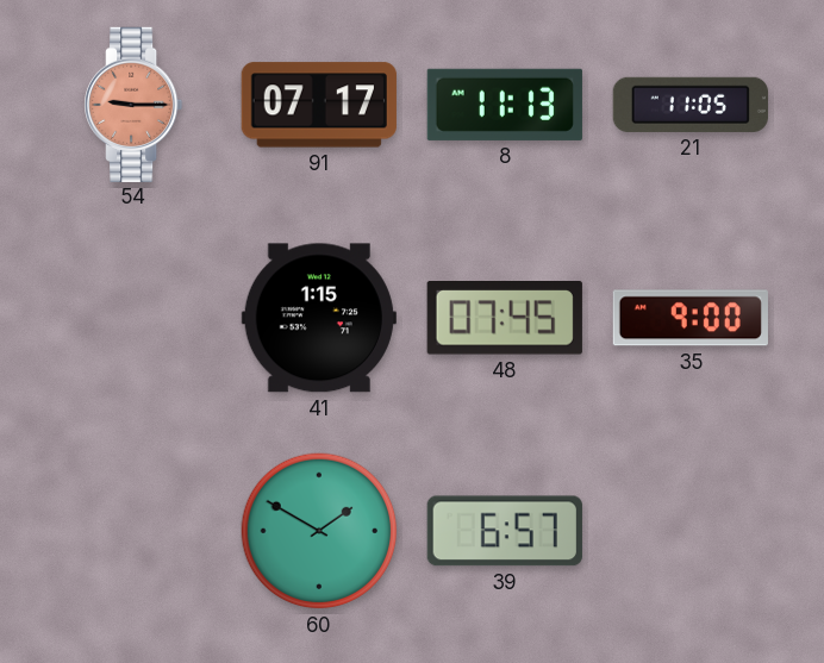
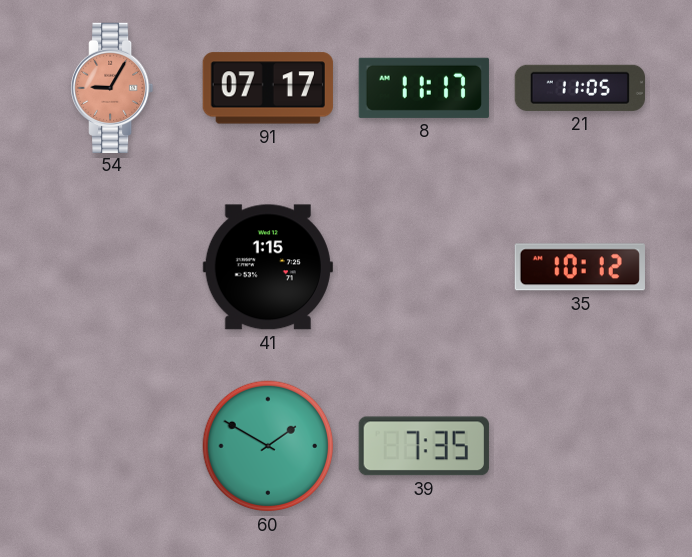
54: 9:15 -> 9:05
8: 11:13 -> 11:17
48: 07:45 -> none
35: 9:00 -> 10:12
39: 6:57 -> 7:35
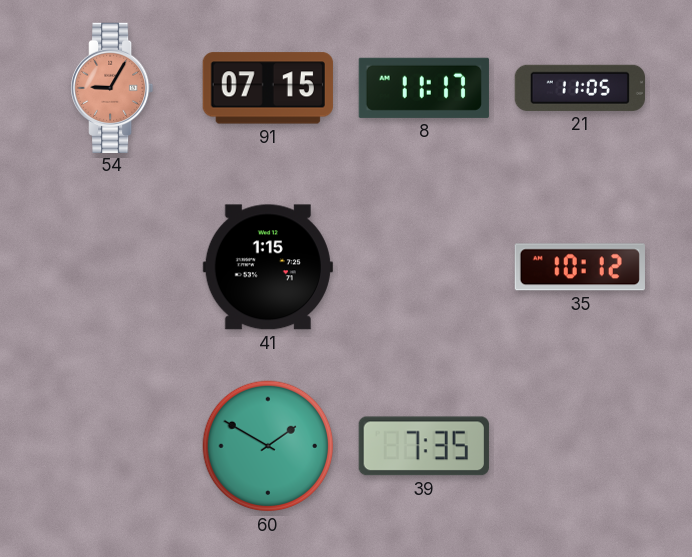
91: 07:17 -> 07:15
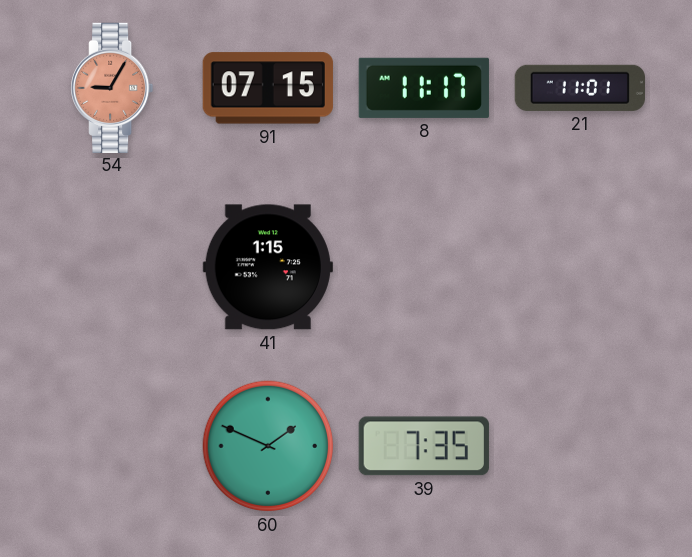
21: 11:05 -> 11:01
35: 10:12 -> none
60: 1:50 -> 1:49
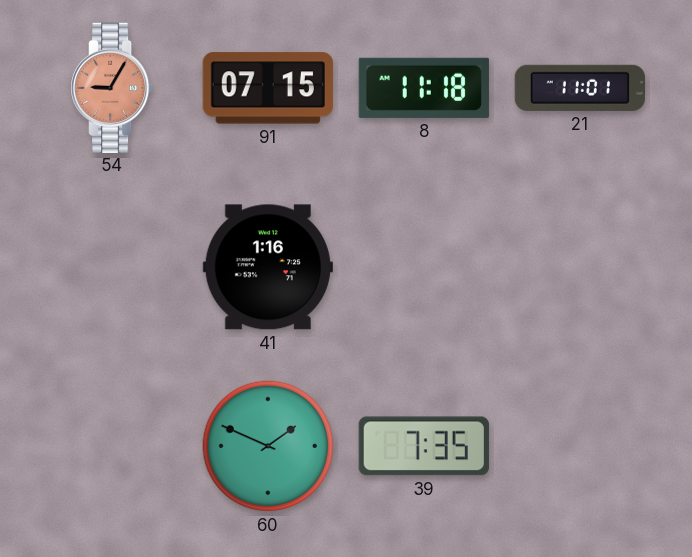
8: 11:17 -> 11:18
41: 1:15 -> 1:16
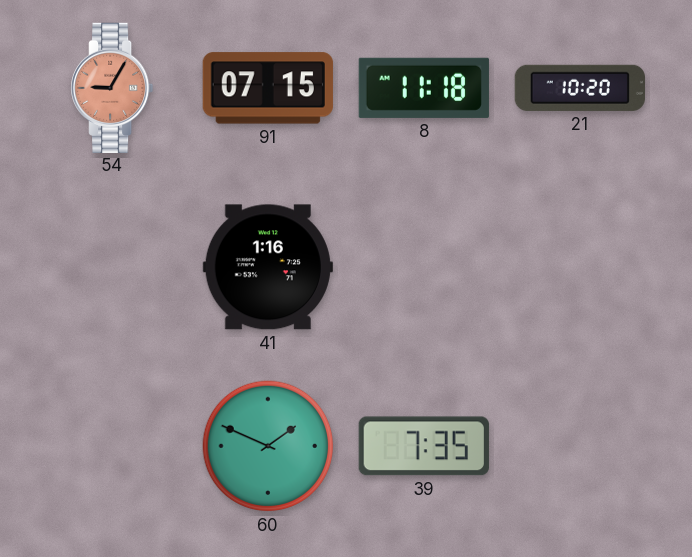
21: 11:01 -> 10:20
